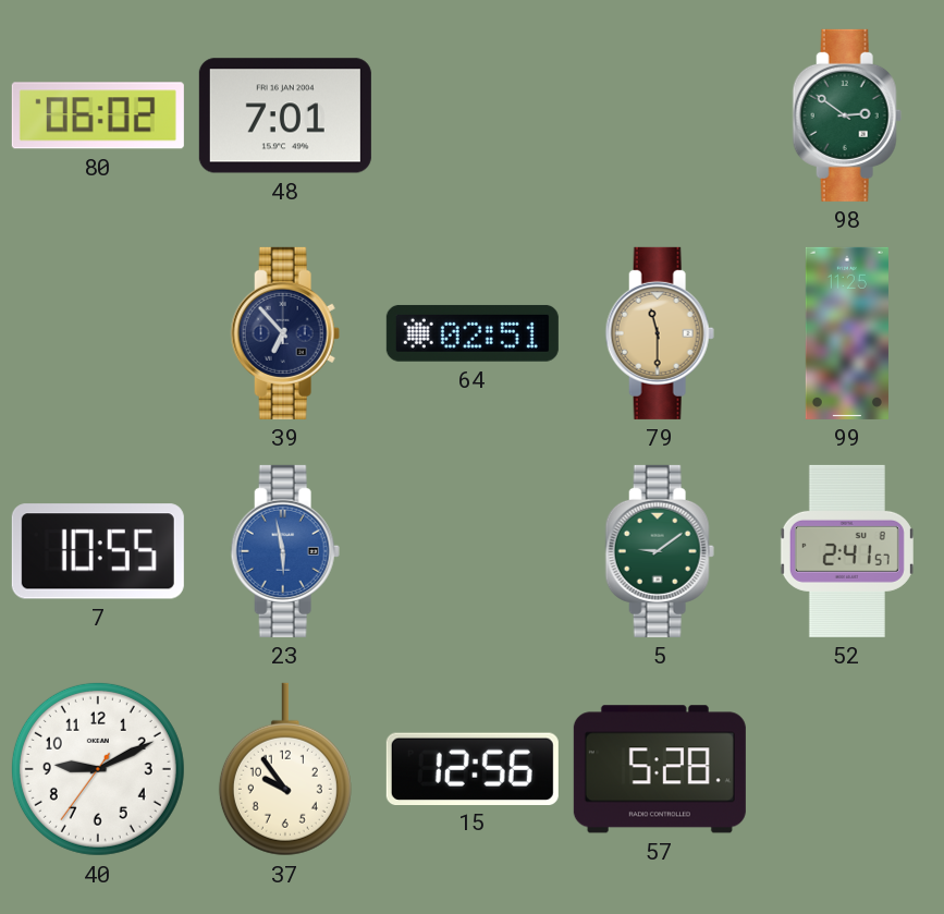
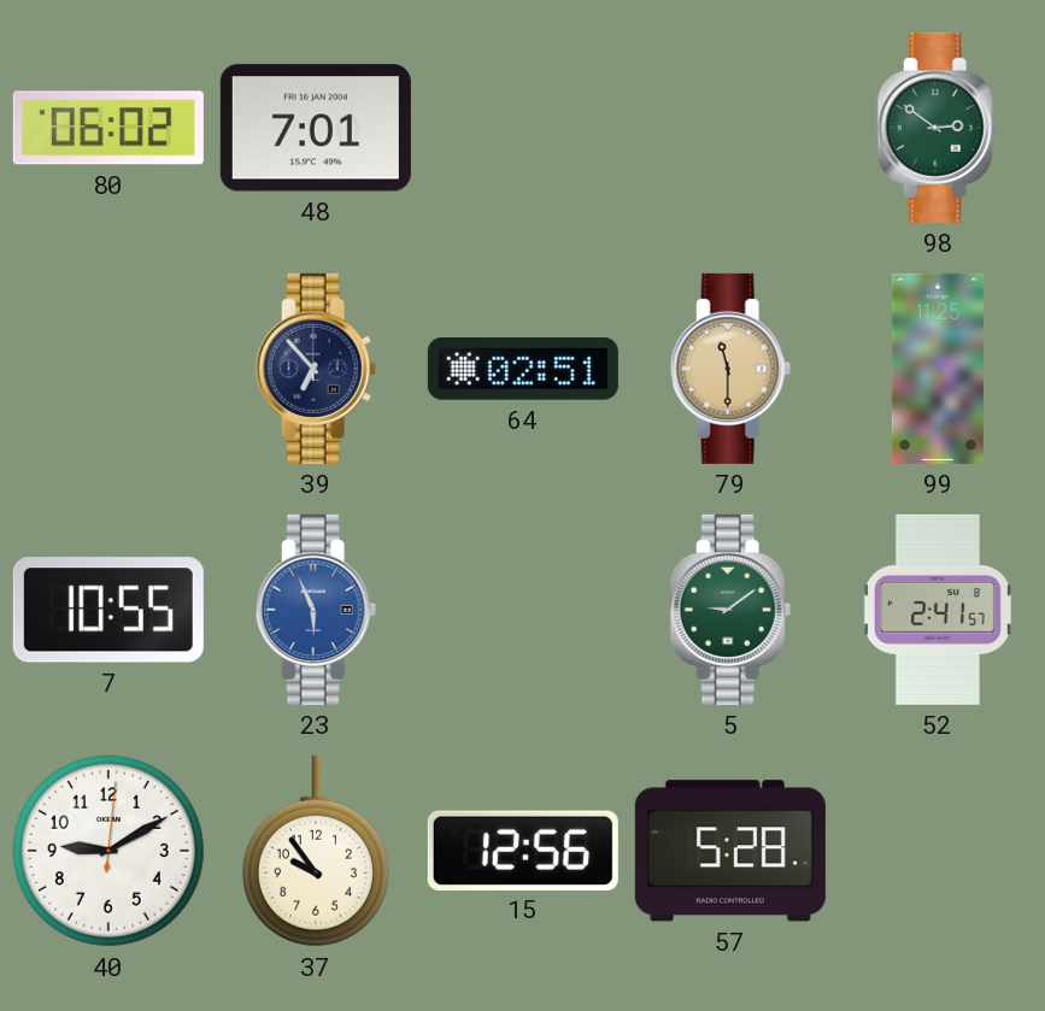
23: 5:58 -> 5:56
40: 9:10:36 -> 9:10:01
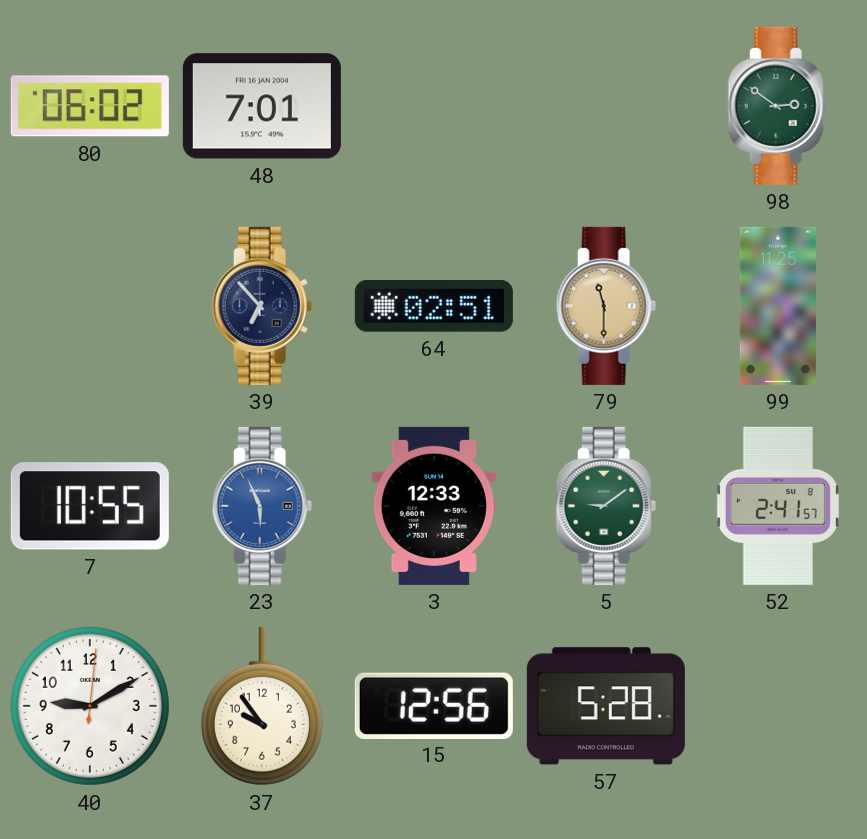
3: none -> 12:33
